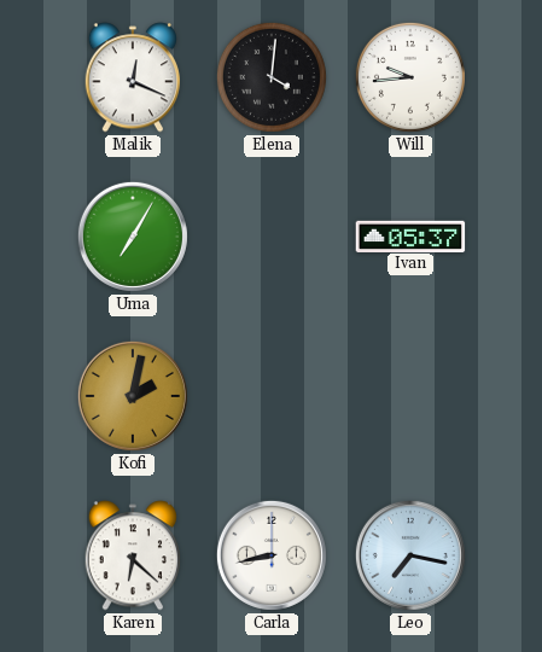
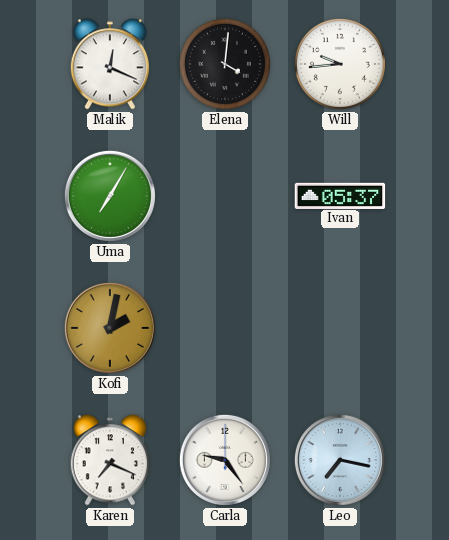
Karen: 6:22 -> 7:19
Carla: 8:43 -> 9:24
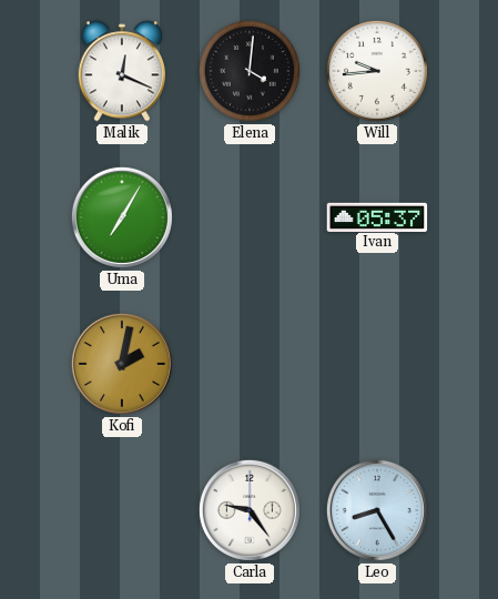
Karen: 7:19 -> none
Leo: 7:17 -> 8:25
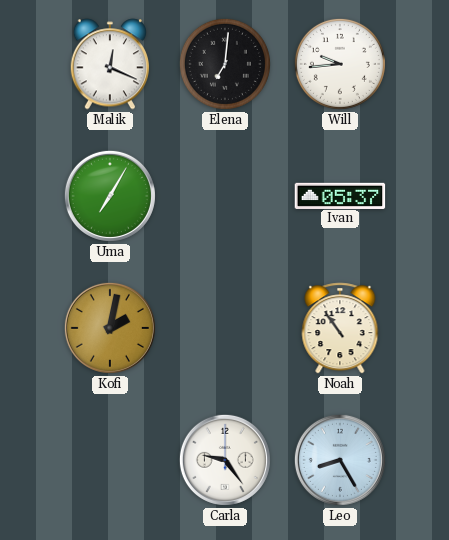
Elena: 4:01 -> 7:01
Noah: none -> 10:54
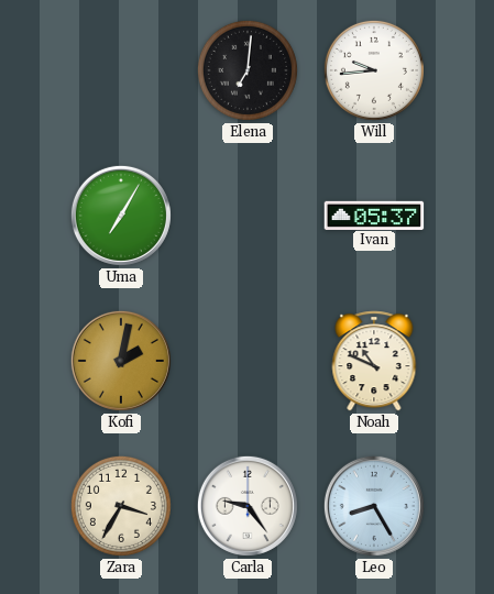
Malik: 12:19 -> none
Noah: 10:54 -> 10:49
Zara: none -> 3:35
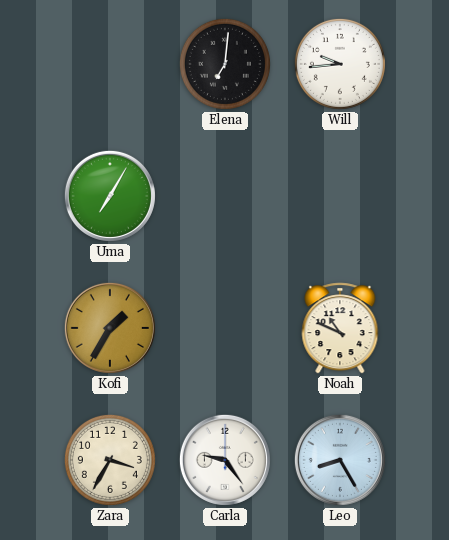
Ivan: 05:37 -> none
Kofi: 2:02 -> 1:35
